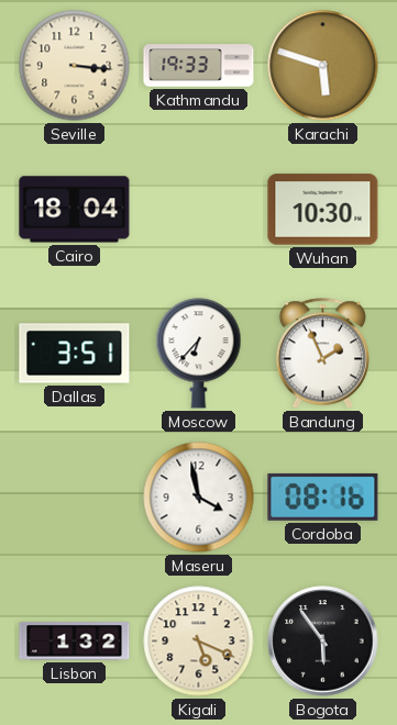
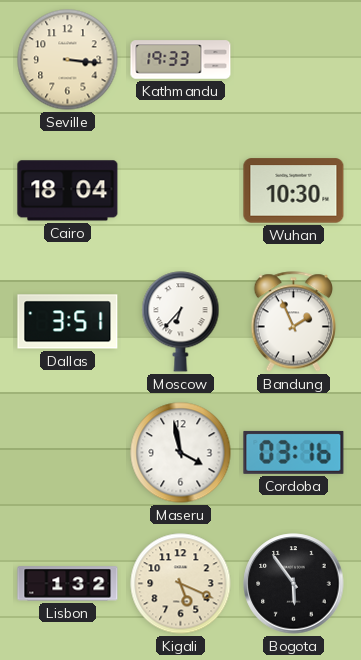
Karachi: 5:48 -> none
Cordoba: 08:16 -> 03:16
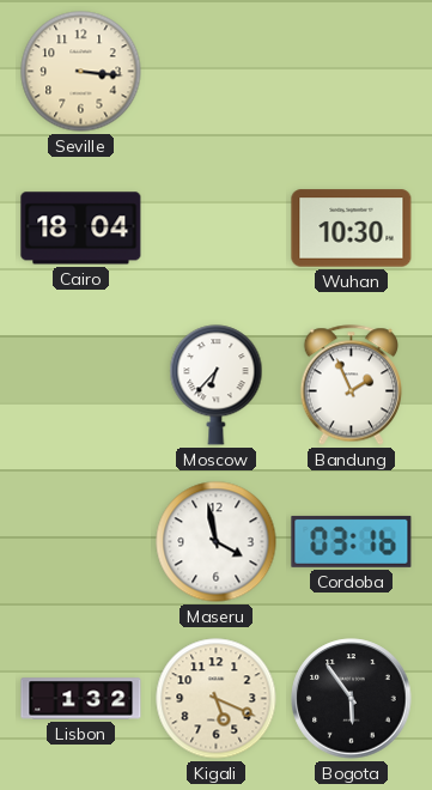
Kathmandu: 19:33 -> none
Dallas: 3:51 -> none
